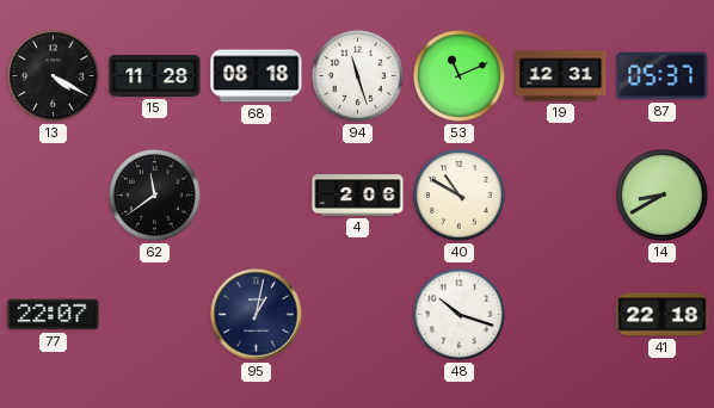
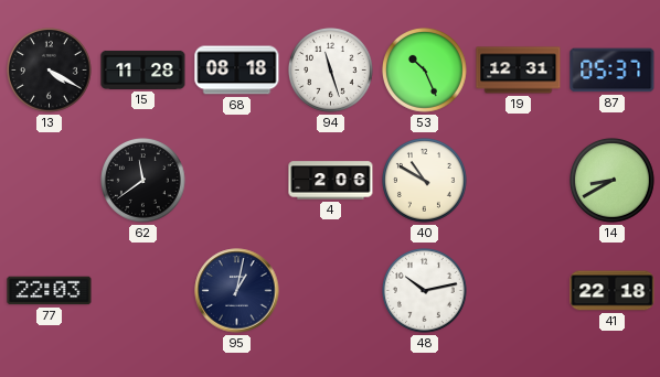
53: 11:11 -> 10:26
77: 22:07 -> 22:03
48: 10:18 -> 10:13
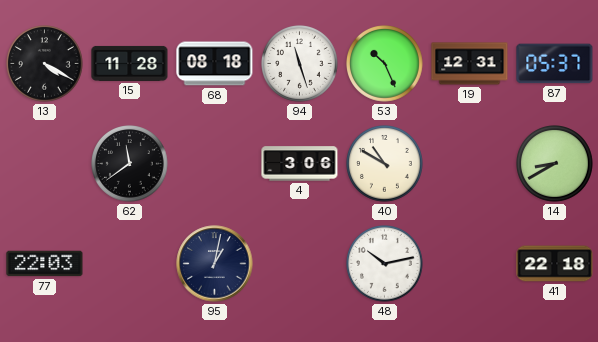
4: 2:06 -> 3:06
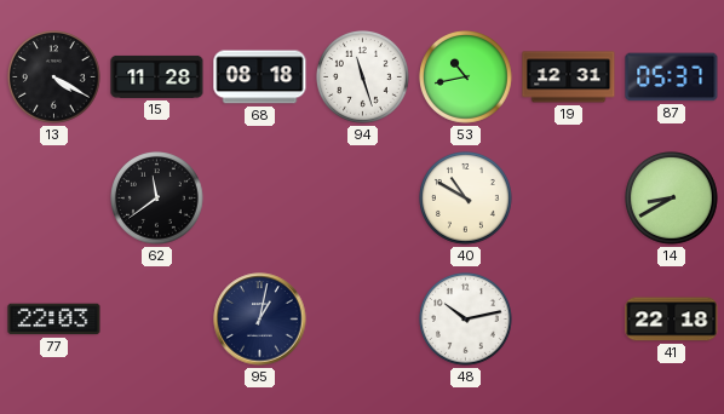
53: 10:26 -> 10:43
4: 3:06 -> none
